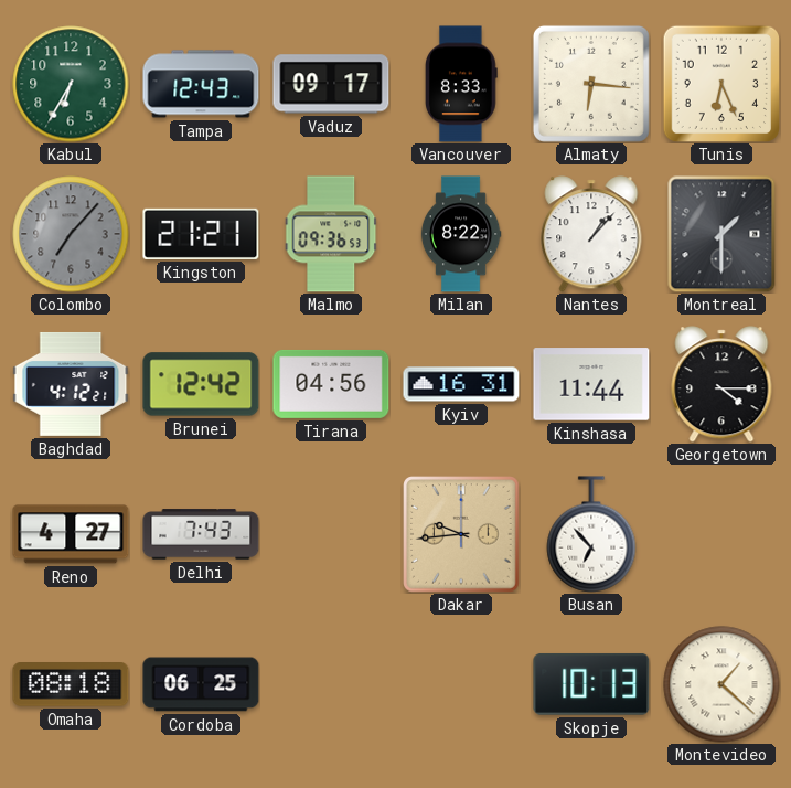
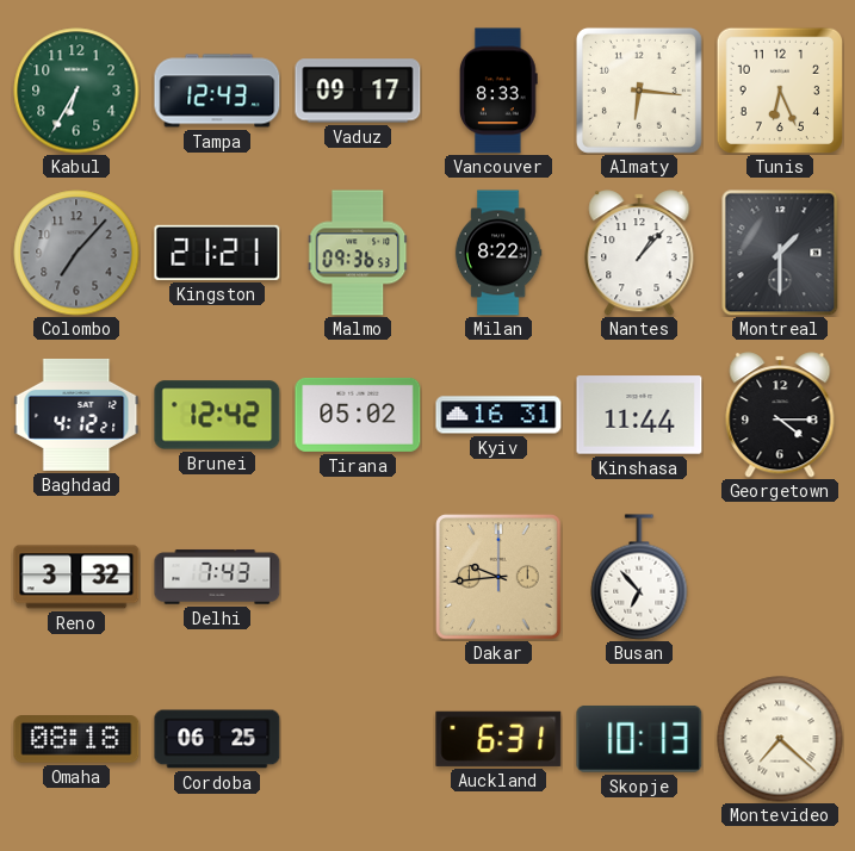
Tirana: 04:56 -> 05:02
Reno: 4:27 -> 3:32
Auckland: none -> 6:31
Montevideo: 1:22 -> 7:22
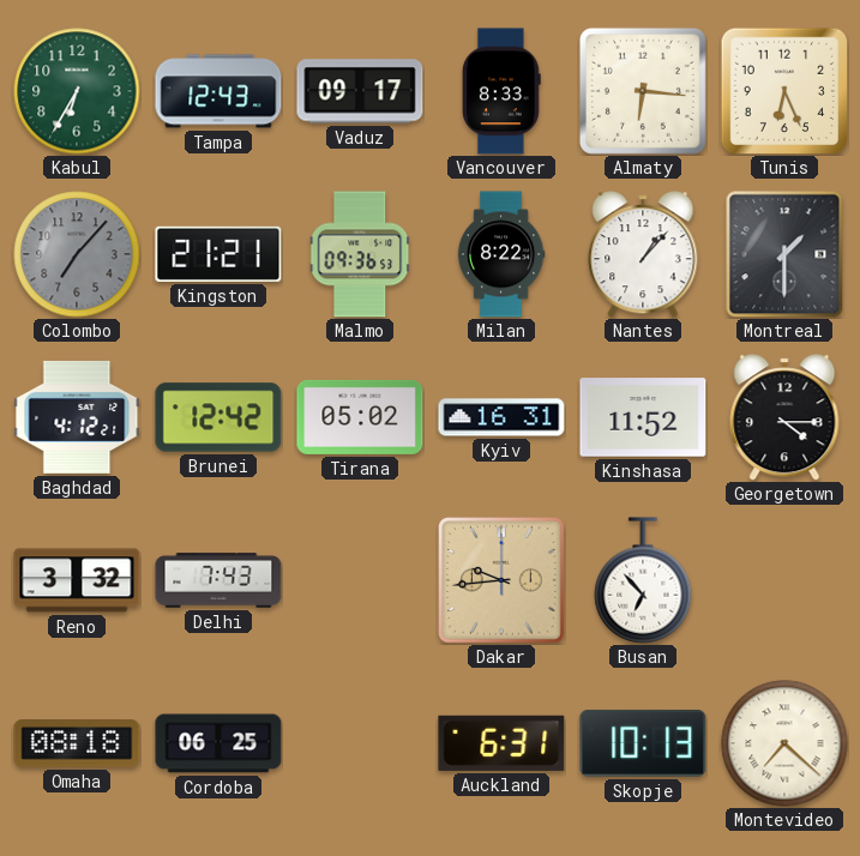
Kinshasa: 11:44 -> 11:52
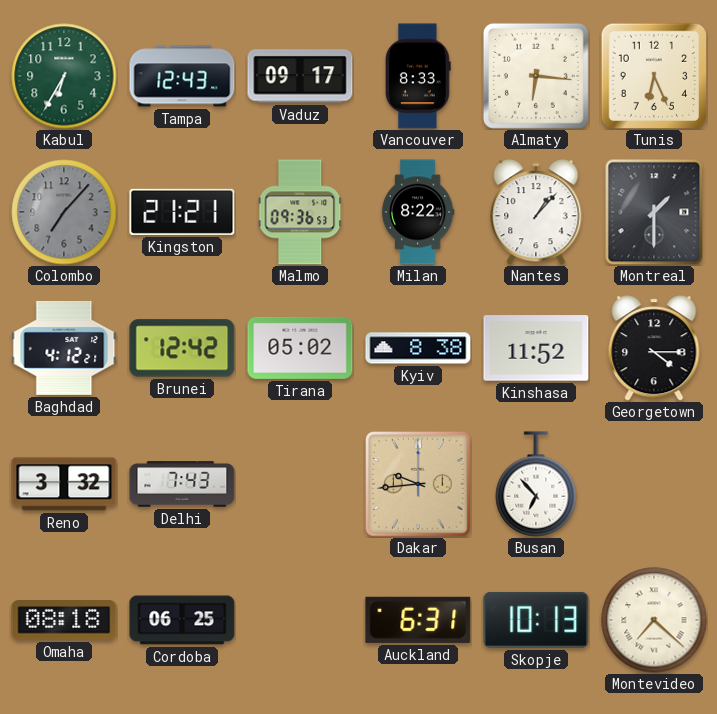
Kyiv: 16:31 -> 8:38
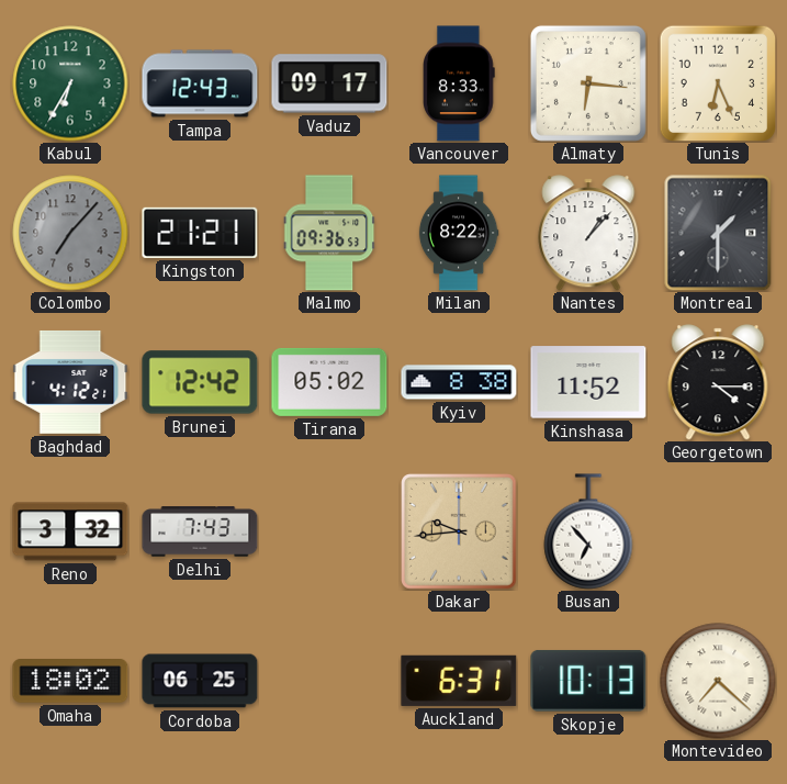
Omaha: 08:18 -> 18:02
